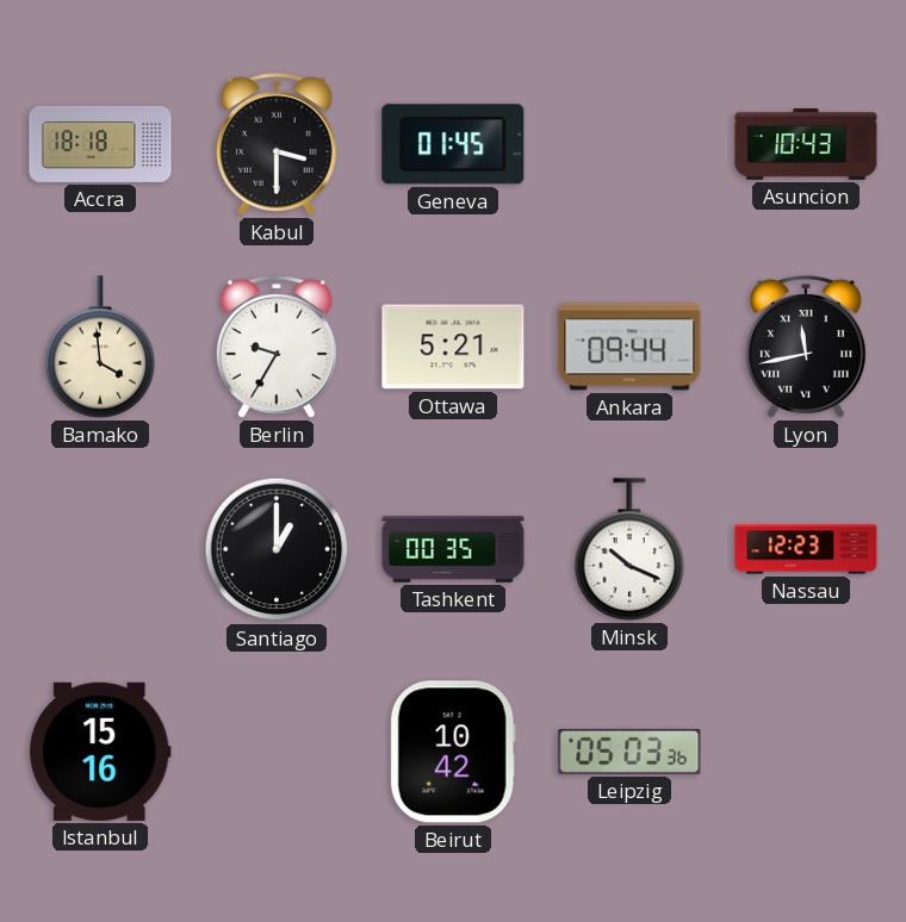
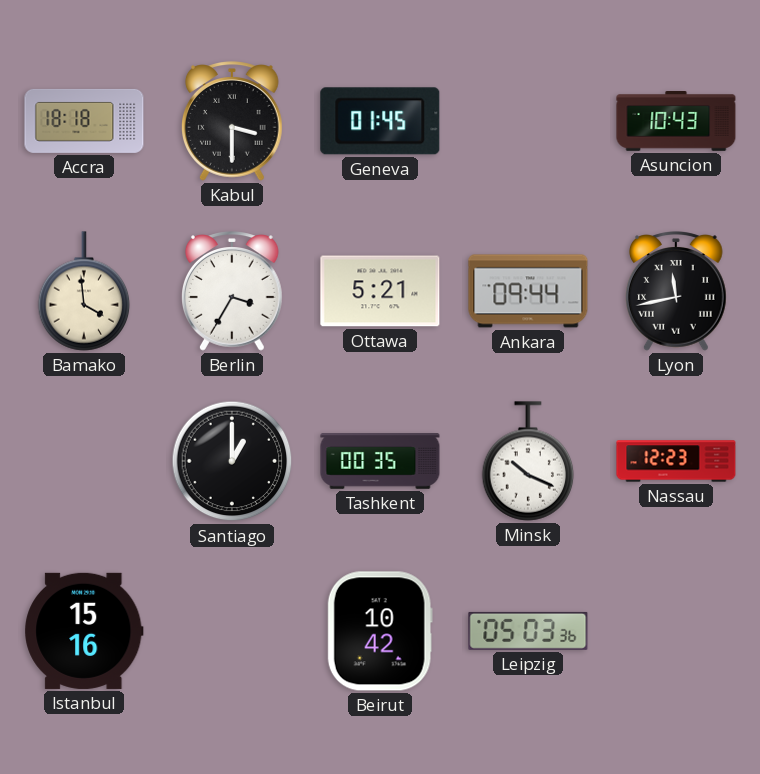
Berlin: 9:35 -> 3:35
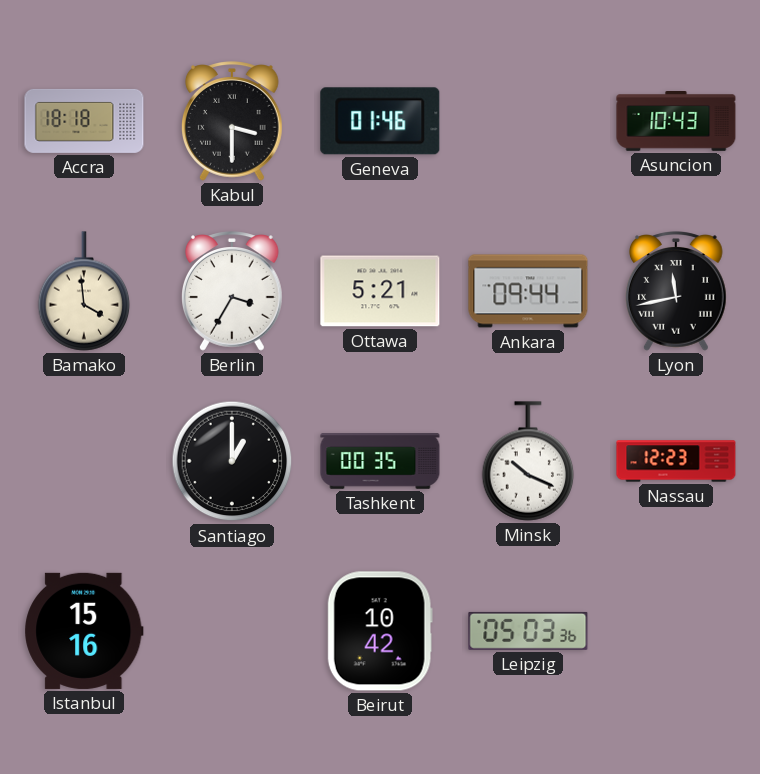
Geneva: 01:45 -> 01:46
